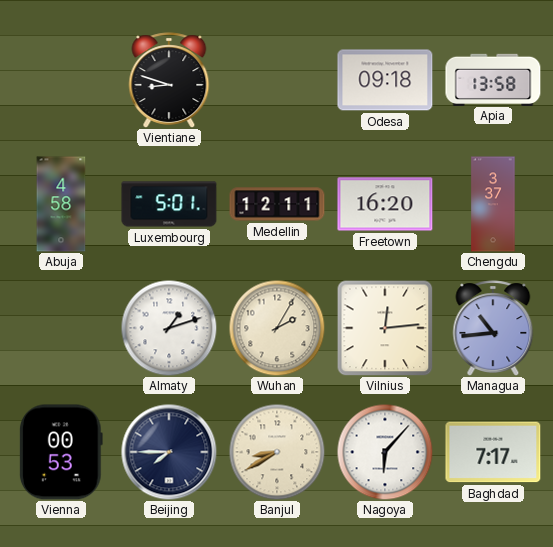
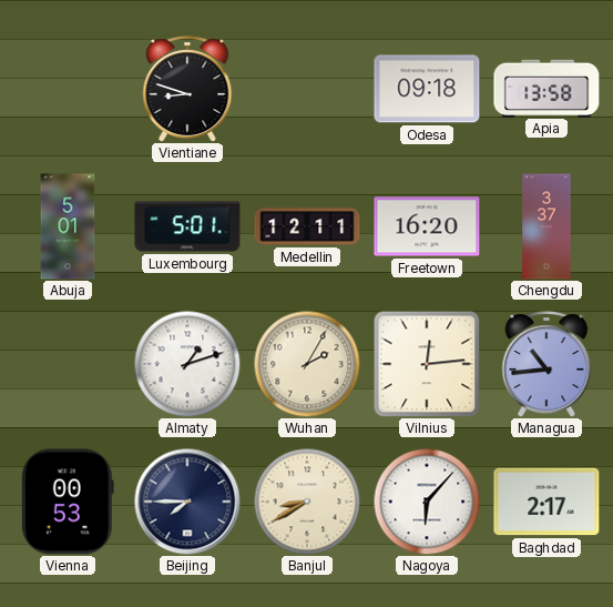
Abuja: 4:58 -> 5:01
Baghdad: 7:17 -> 2:17
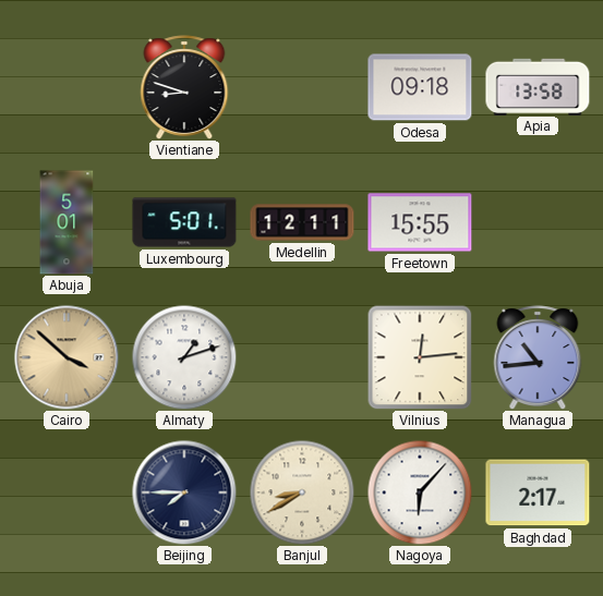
Freetown: 16:20 -> 15:55
Chengdu: 3:37 -> none
Cairo: none -> 3:52
Wuhan: 2:05 -> none
Vienna: 00:53 -> none
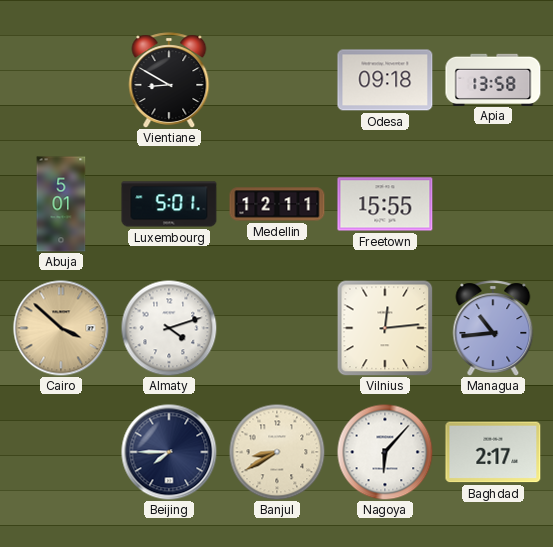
Vientiane: 8:48 -> 8:50
Almaty: 1:12 -> 4:12
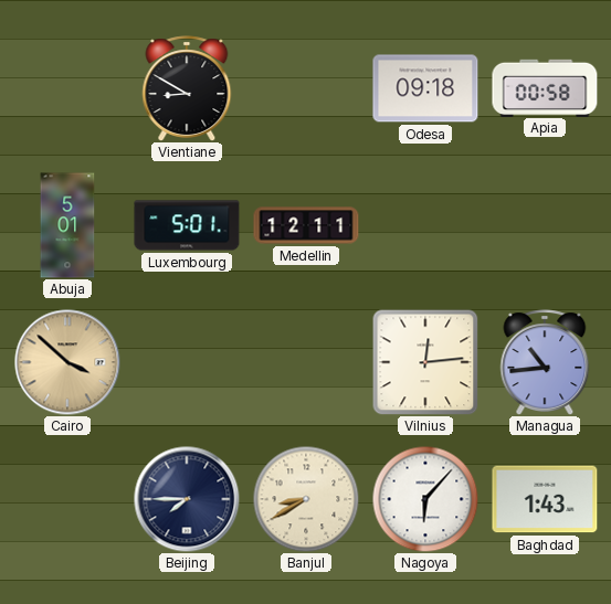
Apia: 13:58 -> 00:58
Freetown: 15:55 -> none
Almaty: 4:12 -> none
Baghdad: 2:17 -> 1:43
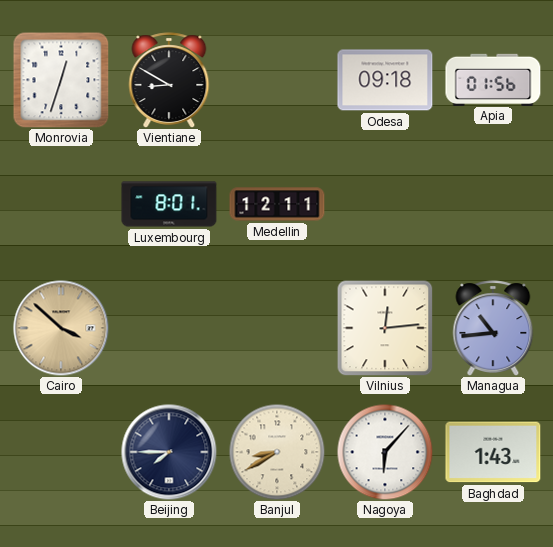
Monrovia: none -> 12:33
Apia: 00:58 -> 01:56
Abuja: 5:01 -> none
Luxembourg: 5:01 -> 8:01
